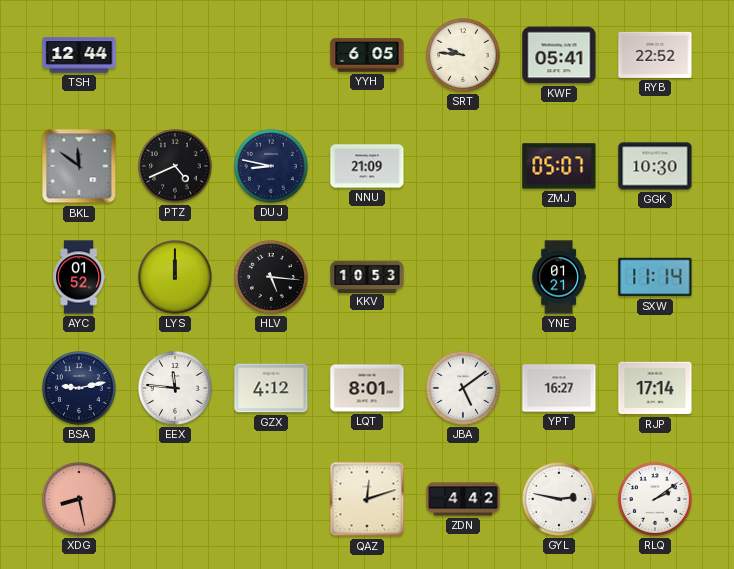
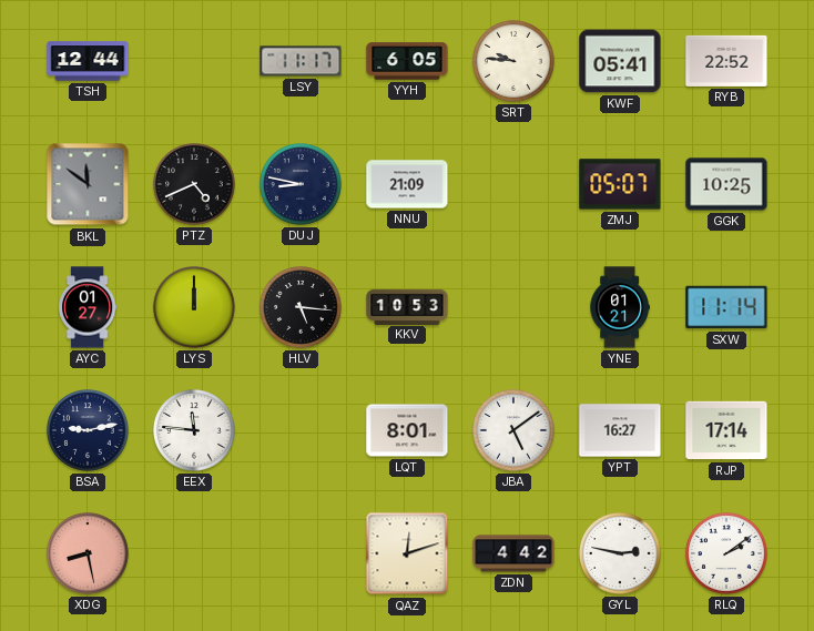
LSY: none -> 11:17
GGK: 10:30 -> 10:25
AYC: 01:52 -> 01:27
GZX: 4:12 -> none
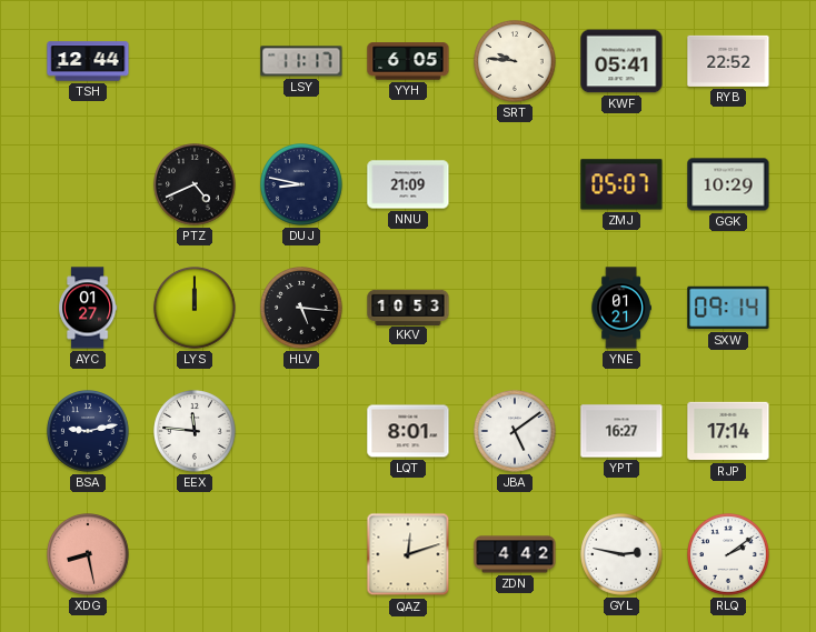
BKL: 11:51 -> none
GGK: 10:25 -> 10:29
SXW: 11:14 -> 09:14
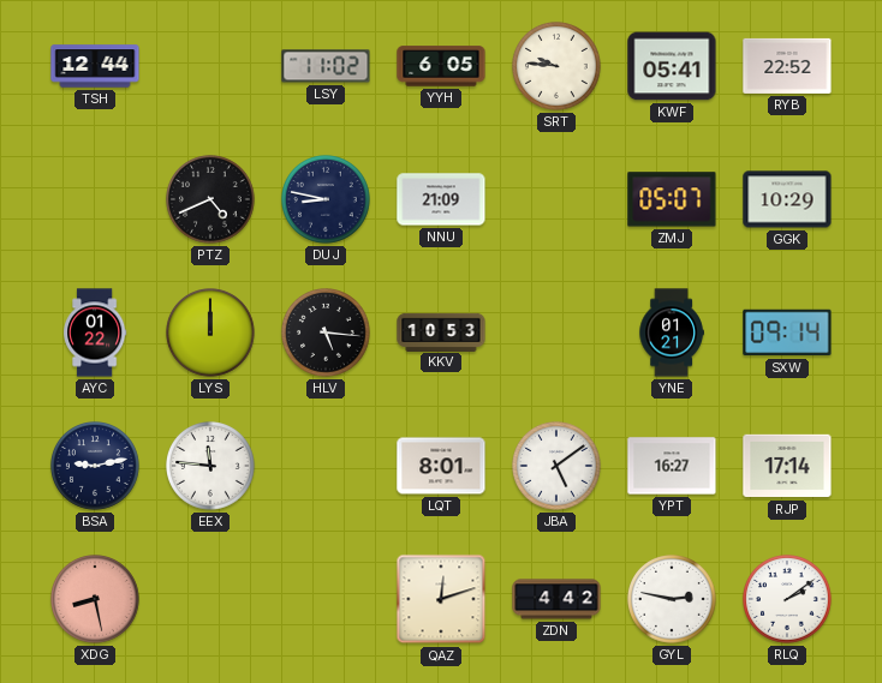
LSY: 11:17 -> 11:02
AYC: 01:27 -> 01:22
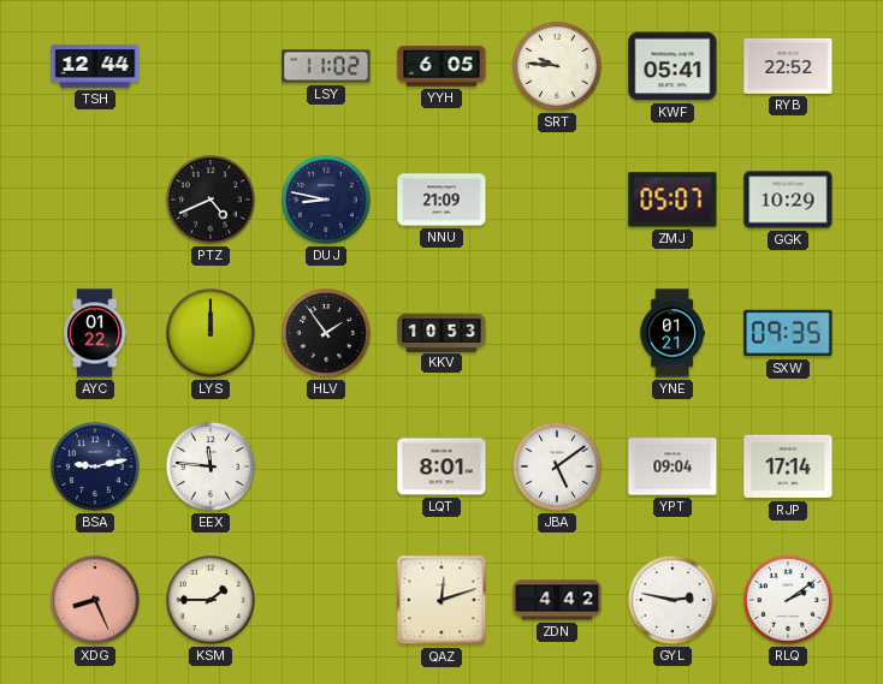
HLV: 5:16 -> 1:54
SXW: 09:14 -> 09:35
YPT: 16:27 -> 09:04
XDG: 8:28 -> 8:26
KSM: none -> 1:45
